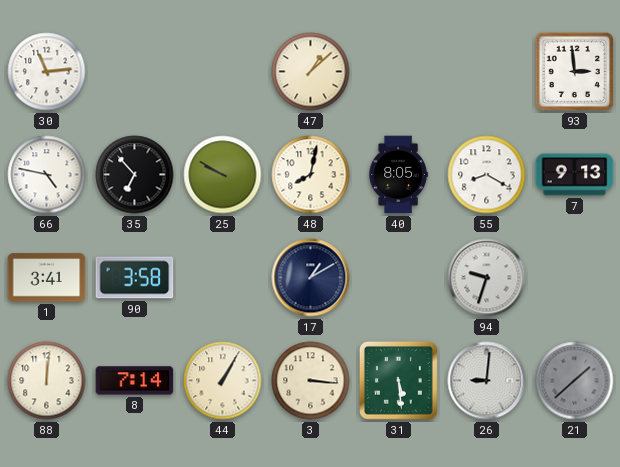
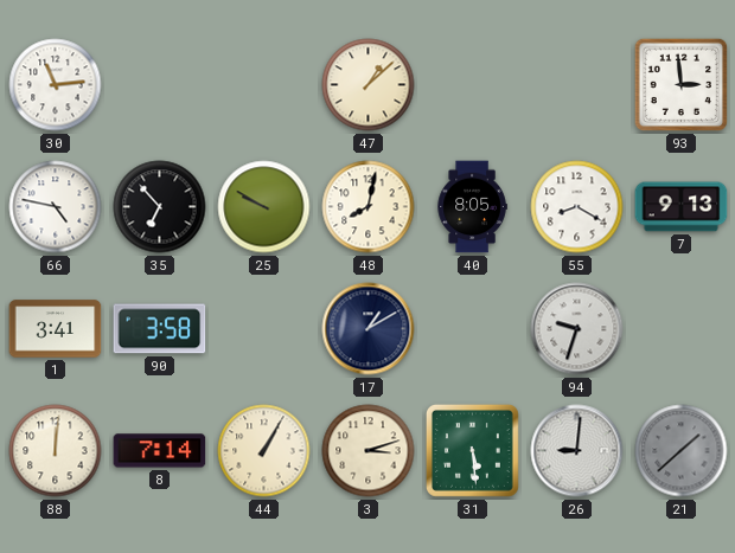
3: 3:16 -> 3:12
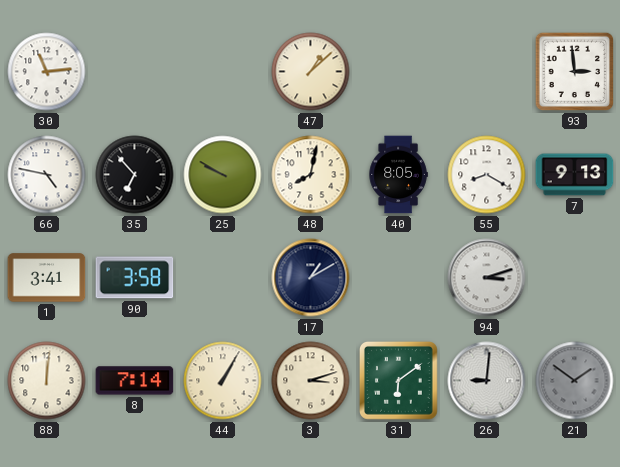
94: 9:33 -> 3:12
31: 5:29 -> 6:09
21: 1:38 -> 1:51
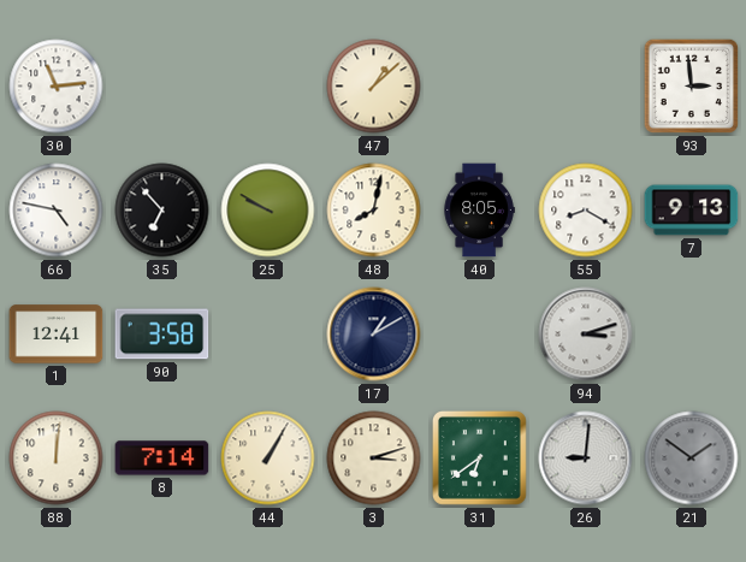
1: 3:41 -> 12:41
31: 6:09 -> 6:39
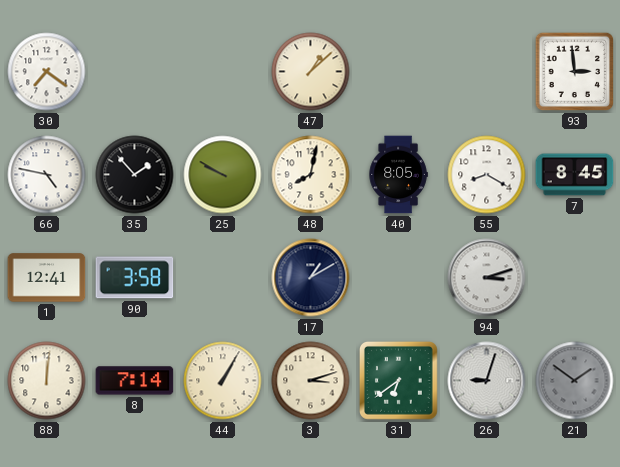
30: 11:14 -> 7:21
35: 6:53 -> 1:53
7: 9:13 -> 8:45
26: 9:01 -> 9:03
